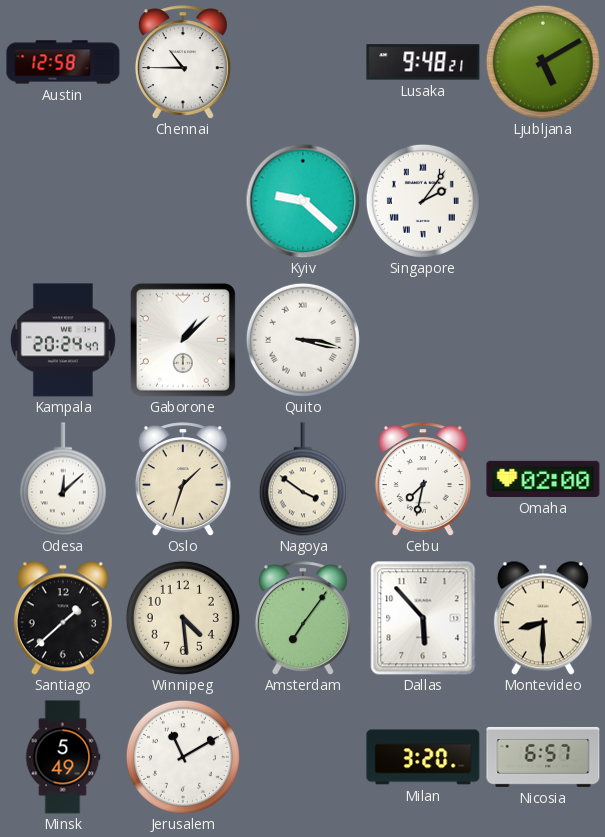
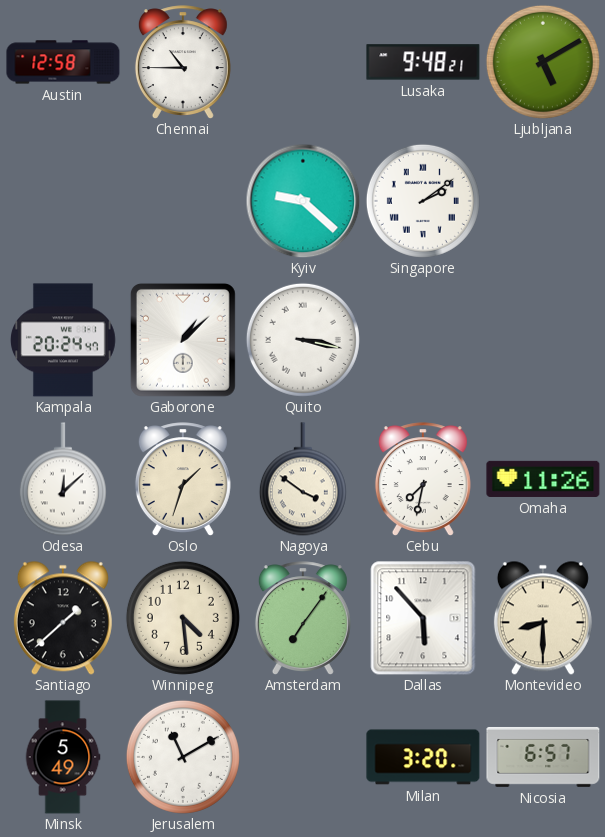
Singapore: 2:06 -> 2:09
Omaha: 02:00 -> 11:26
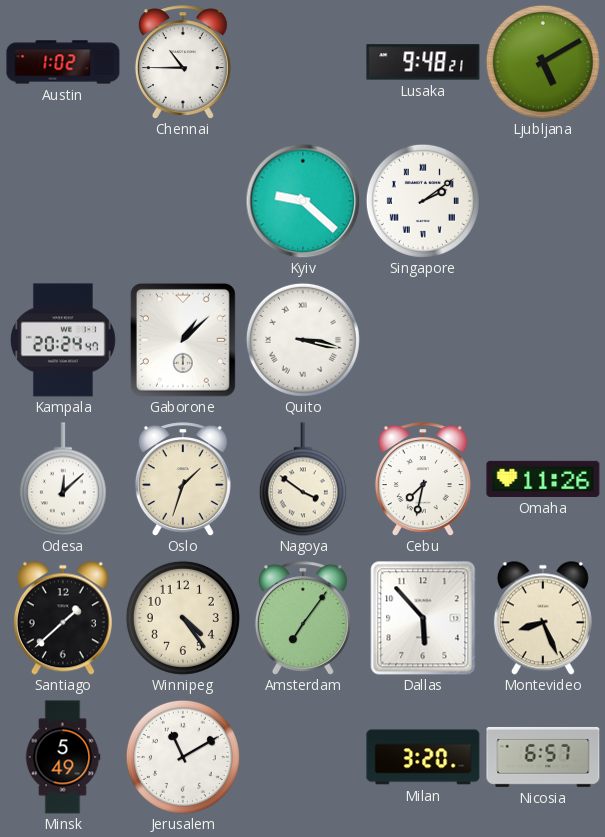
Austin: 12:58 -> 1:02
Winnipeg: 4:29 -> 4:24
Montevideo: 8:30 -> 8:26
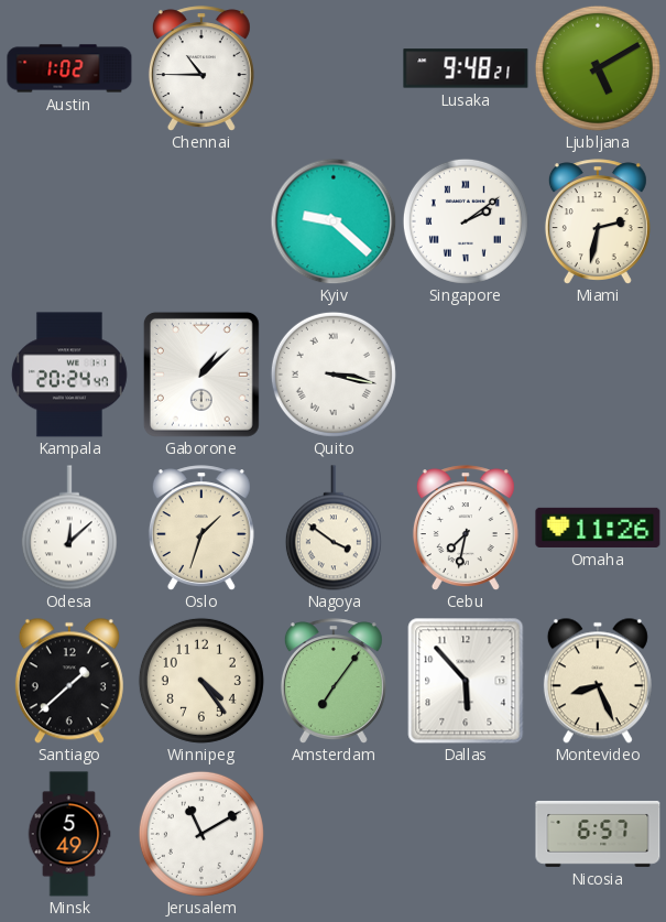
Miami: none -> 2:32
Milan: 3:20 -> none
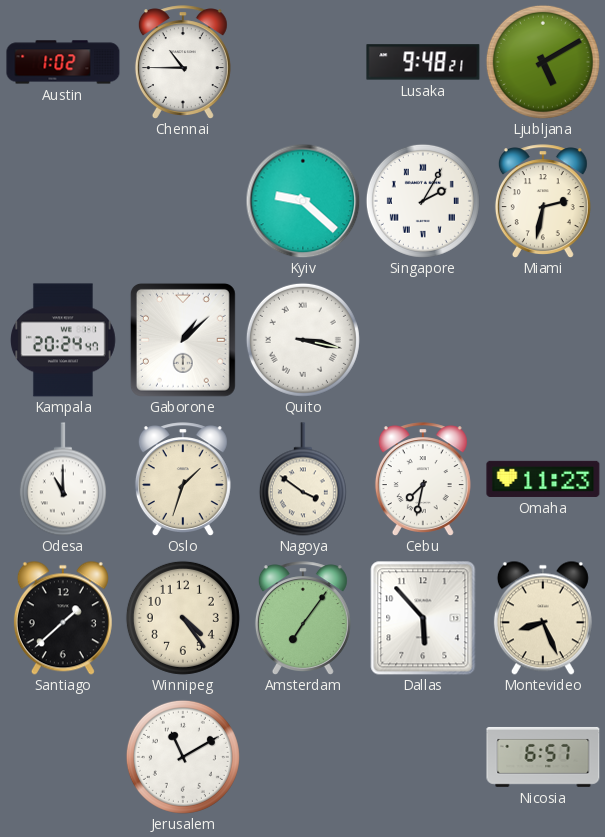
Singapore: 2:09 -> 2:05
Odesa: 12:08 -> 11:00
Omaha: 11:26 -> 11:23
Minsk: 5:49 -> none
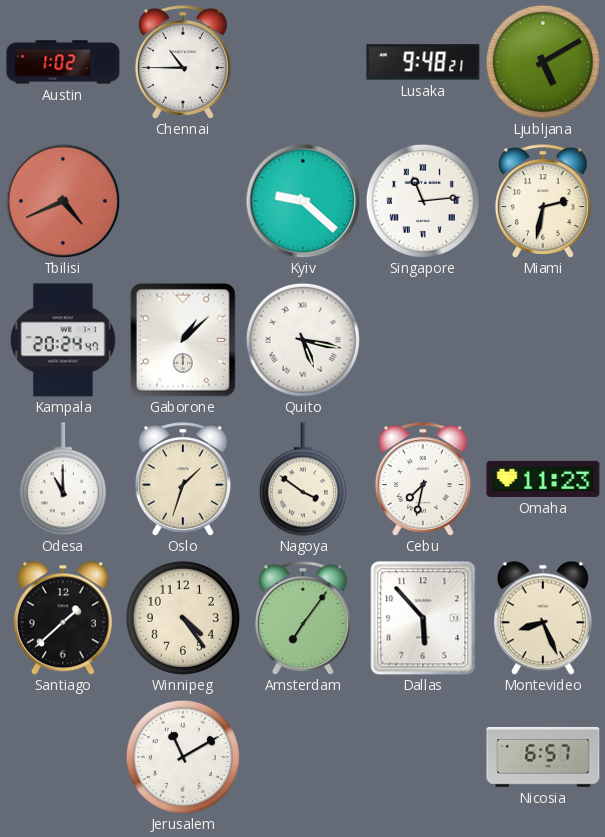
Tbilisi: none -> 4:41
Singapore: 2:05 -> 11:14
Quito: 3:17 -> 5:17
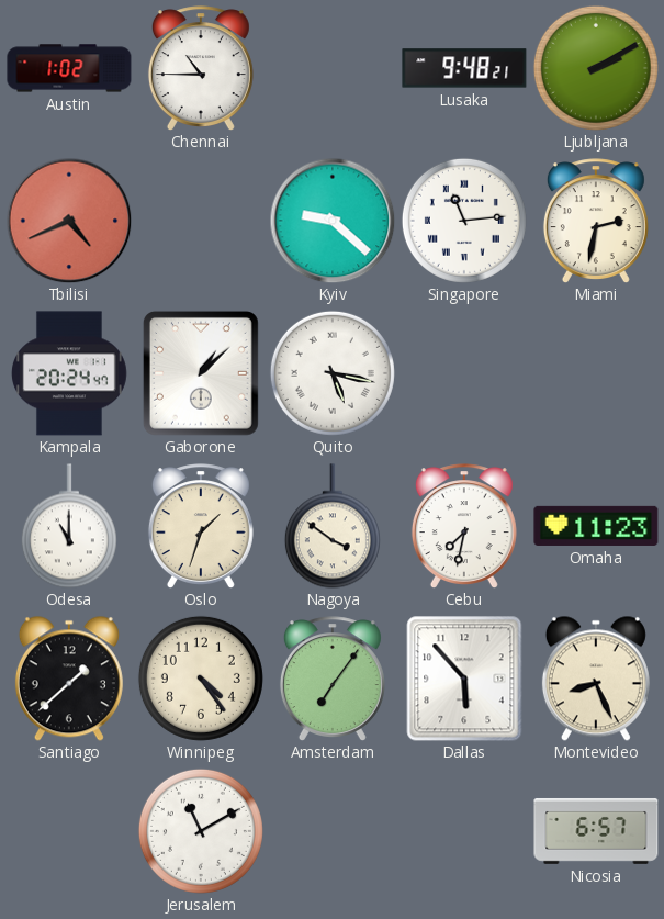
Ljubljana: 5:10 -> 2:10
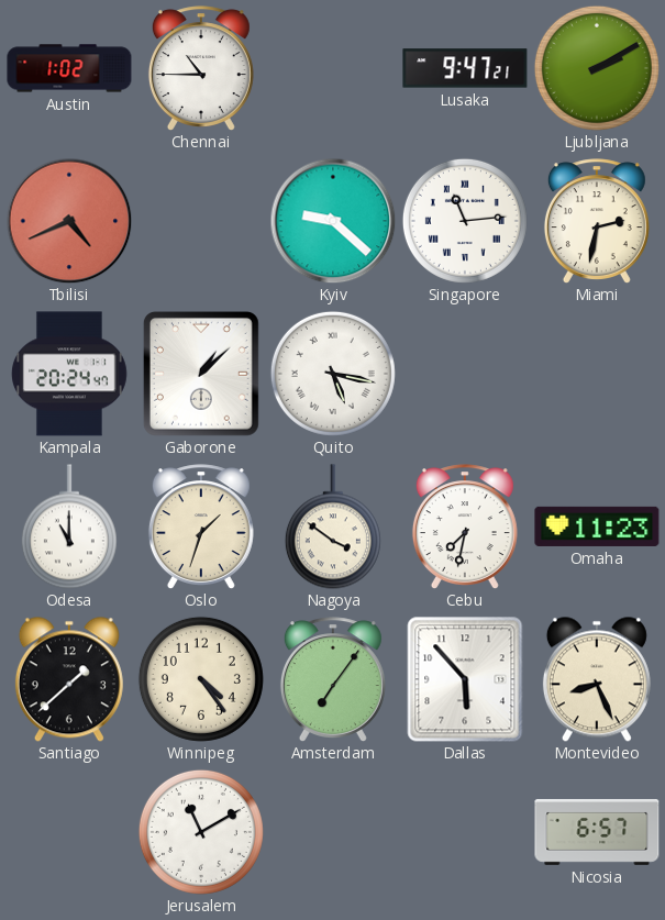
Lusaka: 9:48 -> 9:47
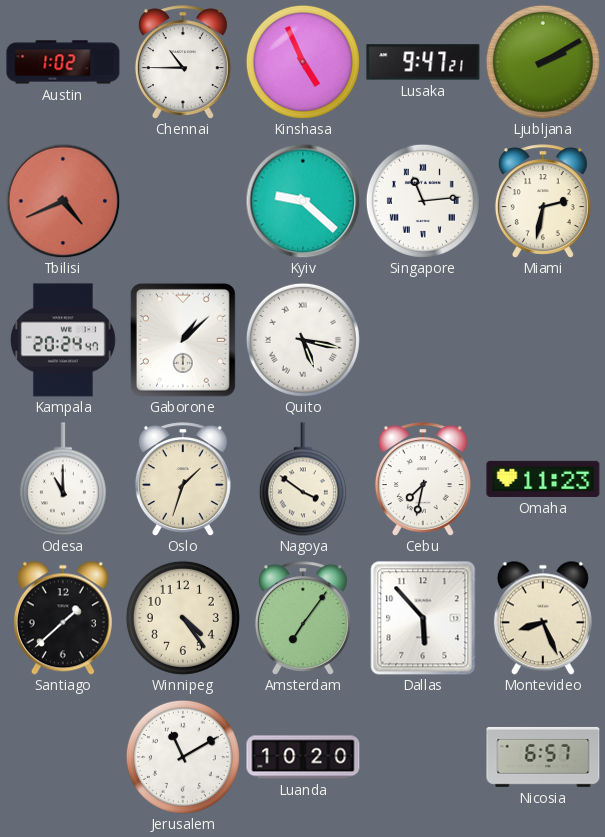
Kinshasa: none -> 4:56
Luanda: none -> 10:20
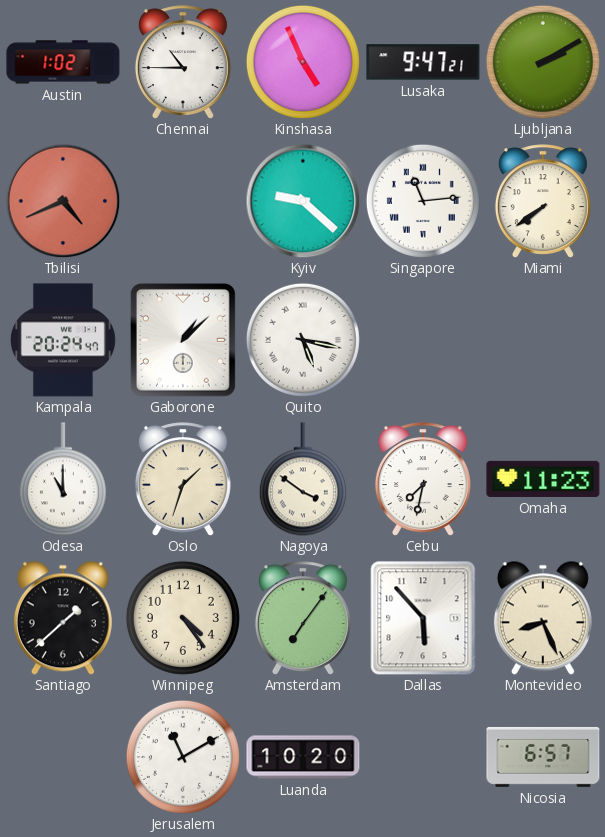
Miami: 2:32 -> 7:39
